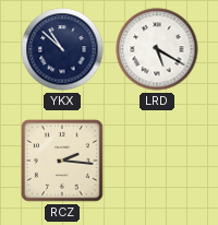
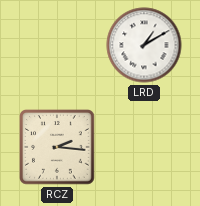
YKX: 10:52 -> none
LRD: 5:20 -> 1:10
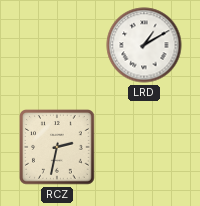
RCZ: 2:16 -> 2:32
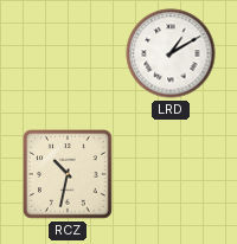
RCZ: 2:32 -> 10:32
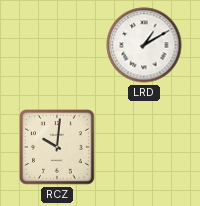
RCZ: 10:32 -> 10:01
